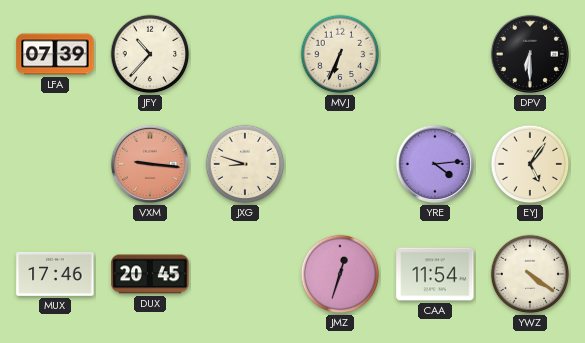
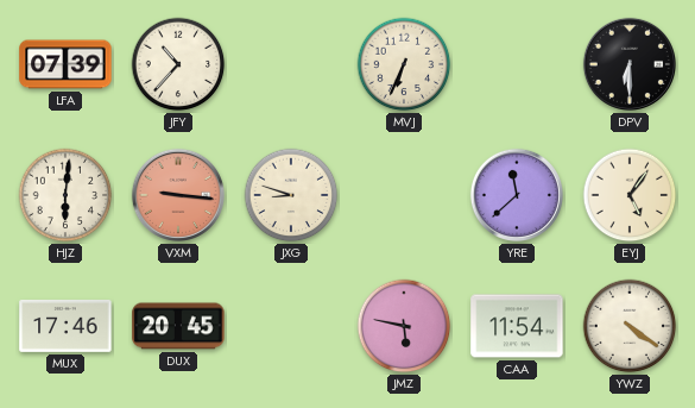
HJZ: none -> 6:01
YRE: 4:14 -> 11:38
JMZ: 12:33 -> 5:47
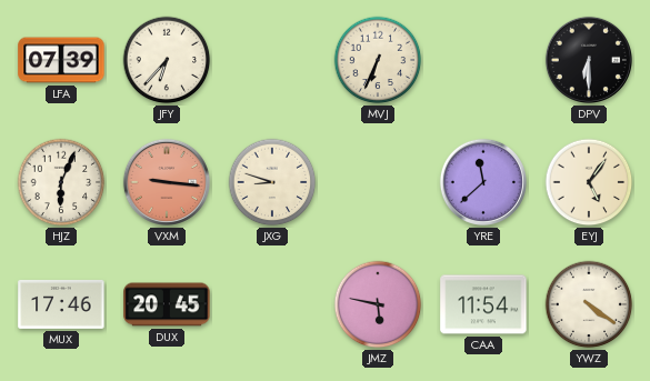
JFY: 10:37 -> 6:37
HJZ: 6:01 -> 6:04
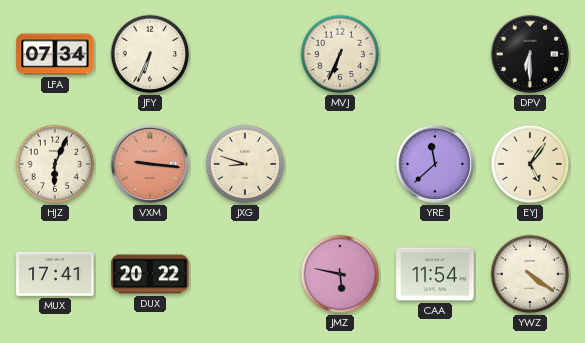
LFA: 07:39 -> 07:34
JFY: 6:37 -> 6:34
MUX: 17:46 -> 17:41
DUX: 20:45 -> 20:22
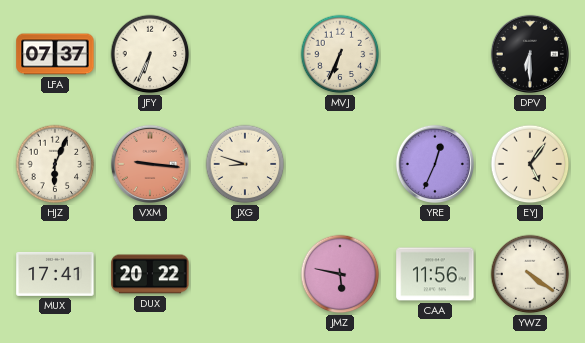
LFA: 07:34 -> 07:37
YRE: 11:38 -> 12:34
CAA: 11:54 -> 11:56
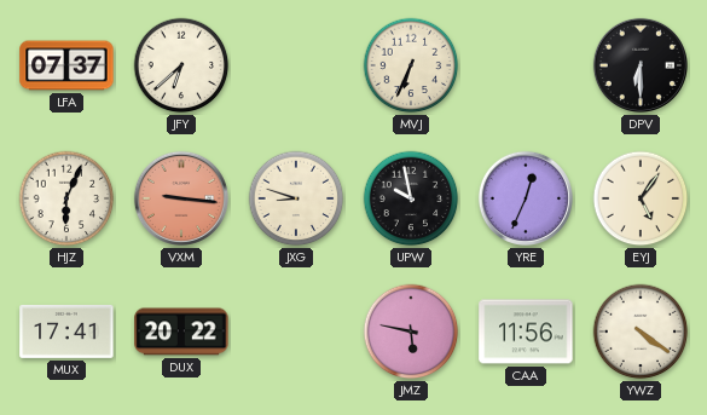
JFY: 6:34 -> 6:38
UPW: none -> 9:58
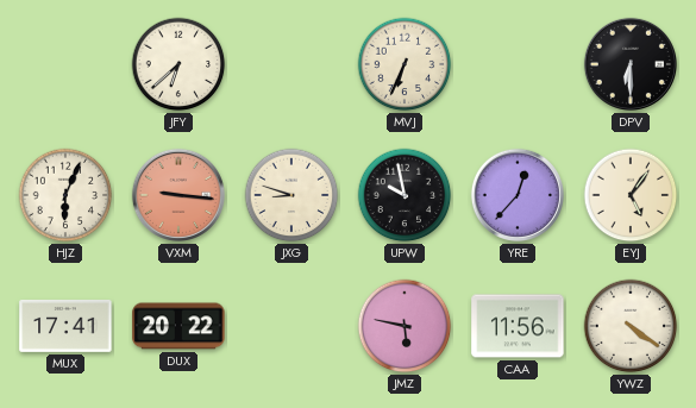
LFA: 07:37 -> none
YRE: 12:34 -> 12:37
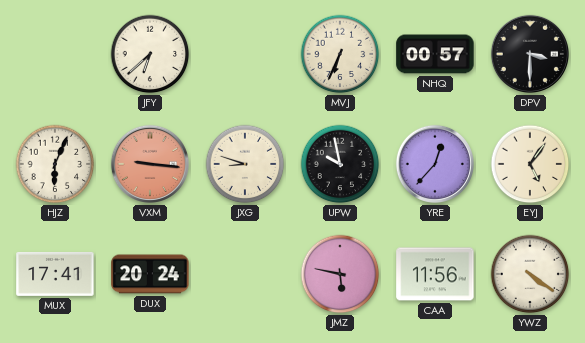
NHQ: none -> 00:57
DPV: 6:30 -> 3:30
DUX: 20:22 -> 20:24
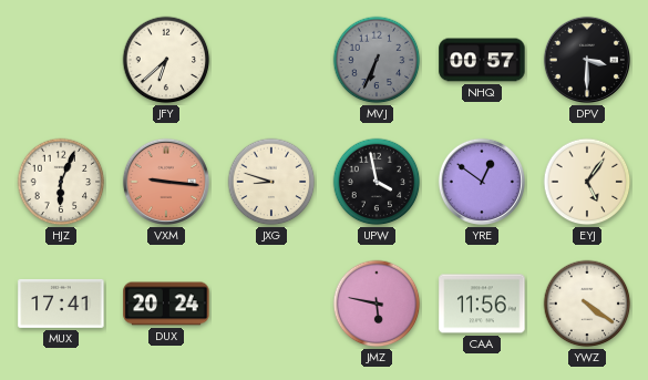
MVJ dial: cream -> grey
UPW: 9:58 -> 3:58
YRE: 12:37 -> 12:51
